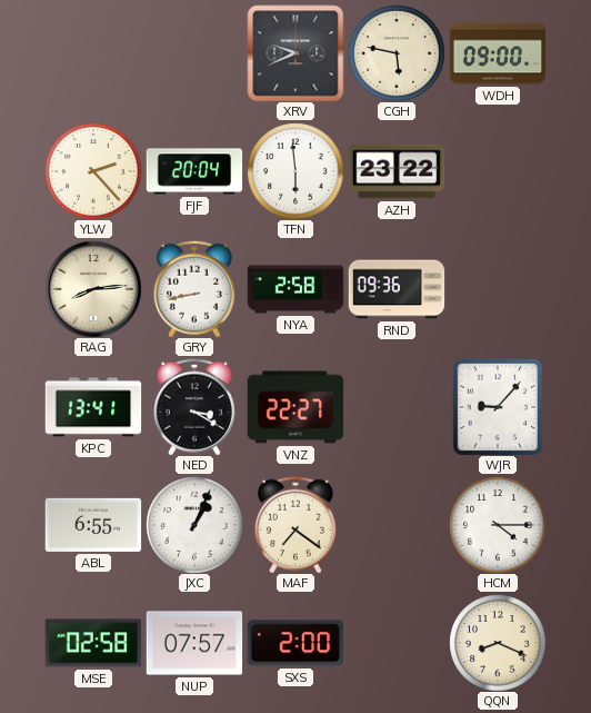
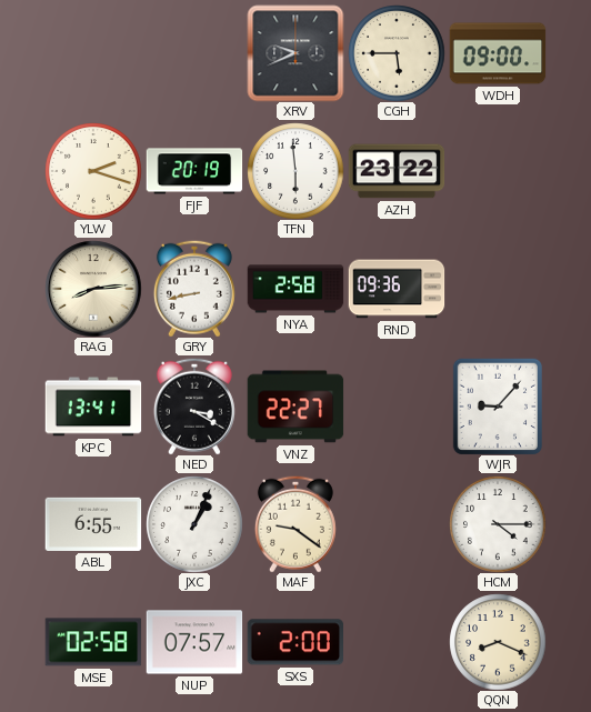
CGH: 5:47 -> 5:45
YLW: 2:23 -> 2:18
FJF: 20:04 -> 20:19
MAF: 7:21 -> 9:21
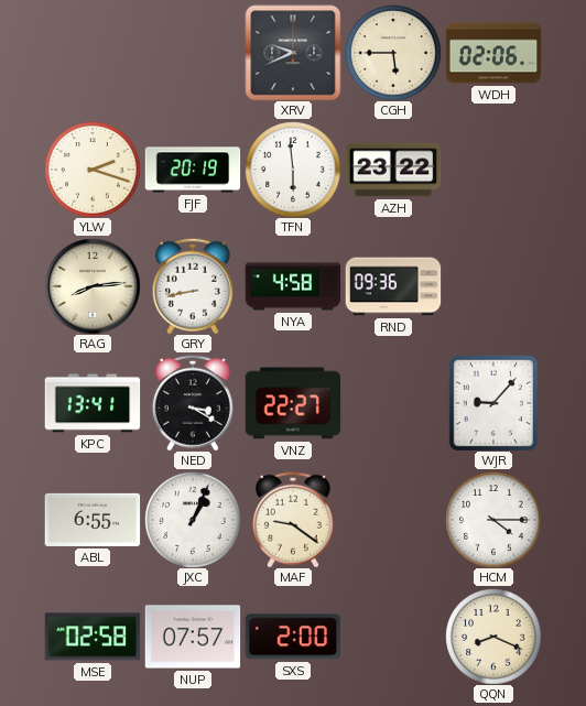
WDH: 09:00 -> 02:06
NYA: 2:58 -> 4:58
